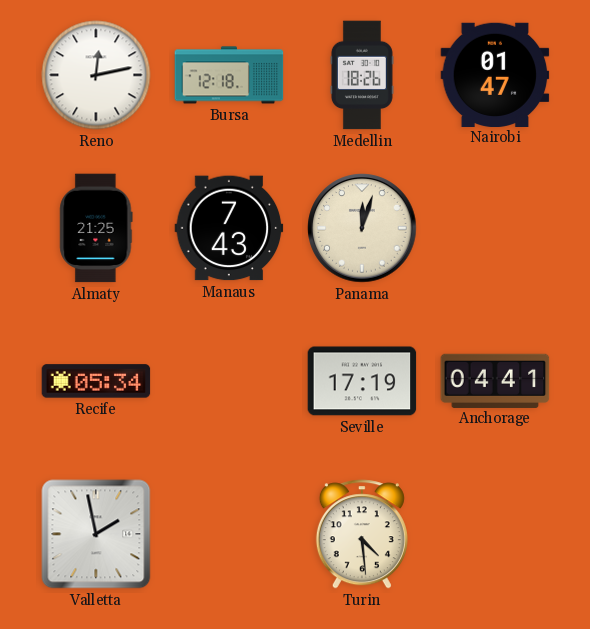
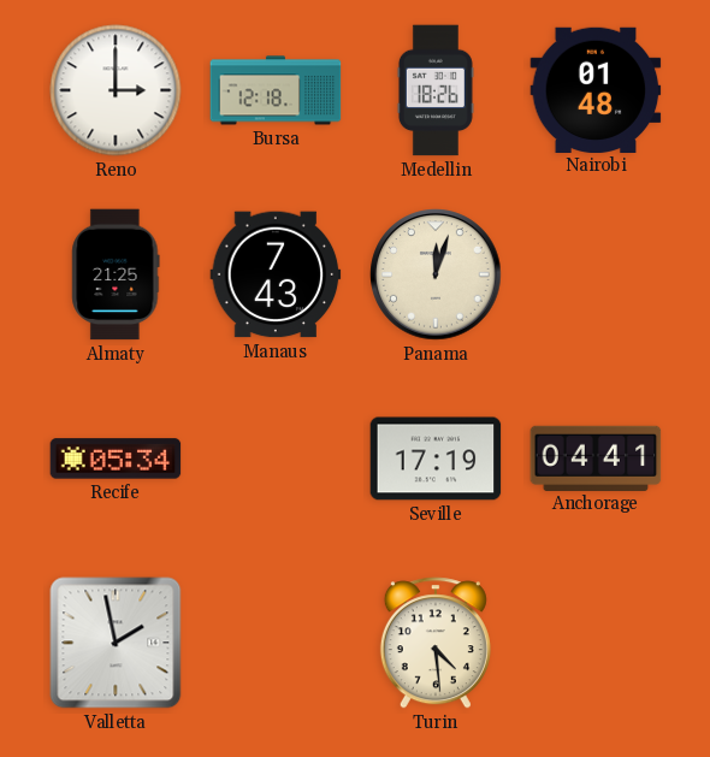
Reno: 12:13 -> 3:00
Nairobi: 01:47 -> 01:48
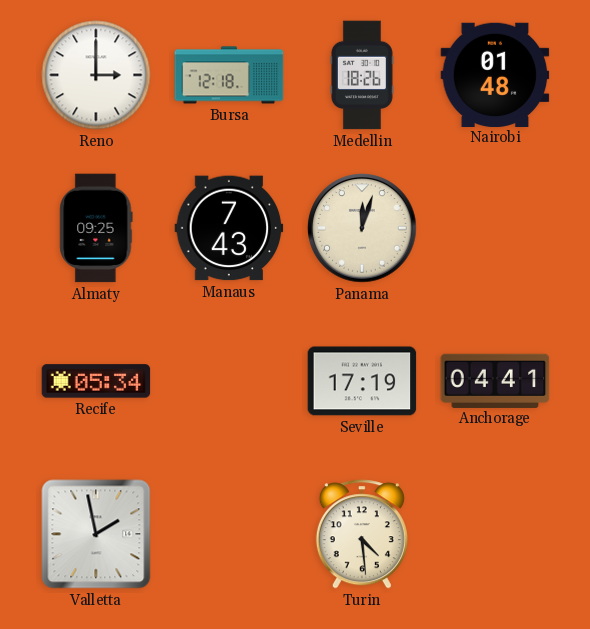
Almaty: 21:25 -> 09:25
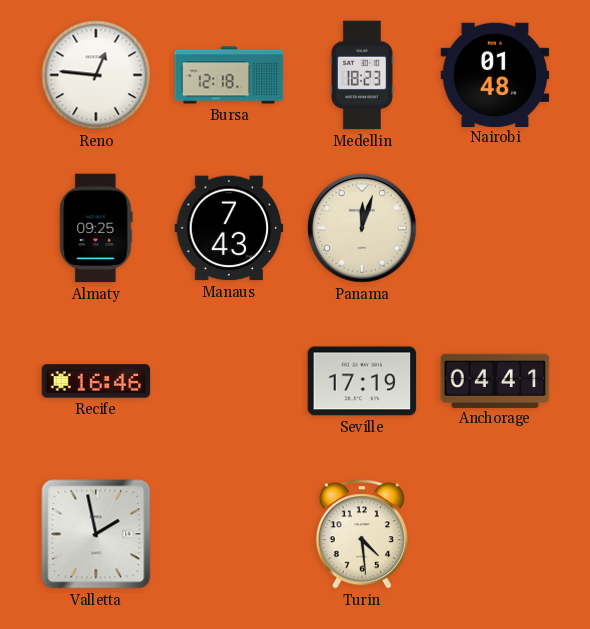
Reno: 3:00 -> 12:46
Medellin: 18:26 -> 18:23
Recife: 05:34 -> 16:46
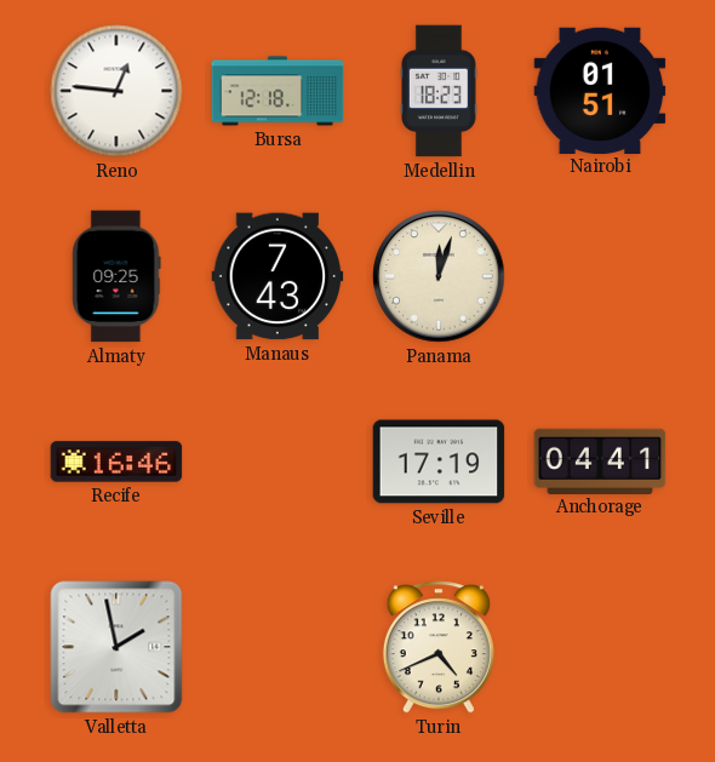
Nairobi: 01:48 -> 01:51
Turin: 4:29 -> 4:41
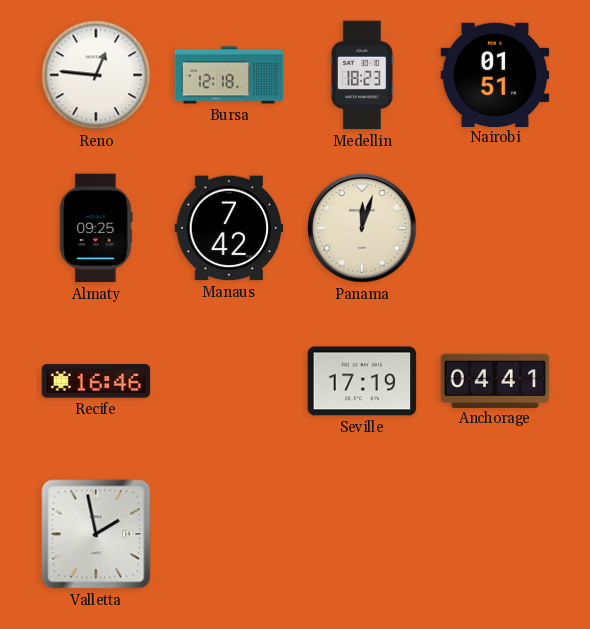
Manaus: 7:43 -> 7:42
Turin: 4:41 -> none
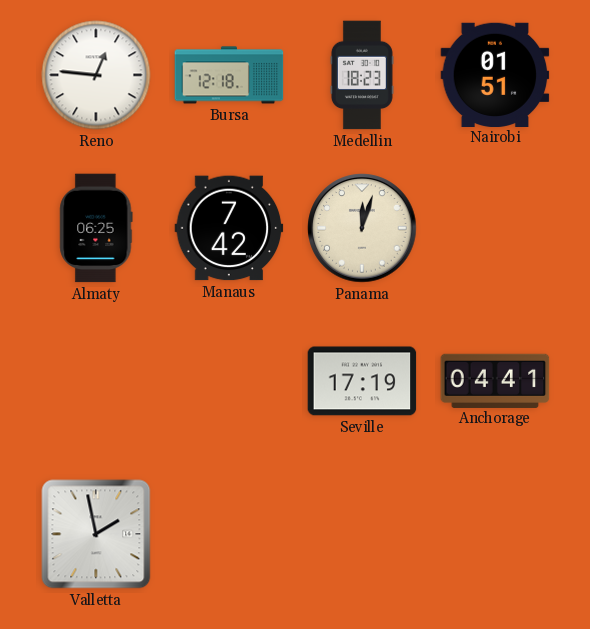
Almaty: 09:25 -> 06:25
Recife: 16:46 -> none
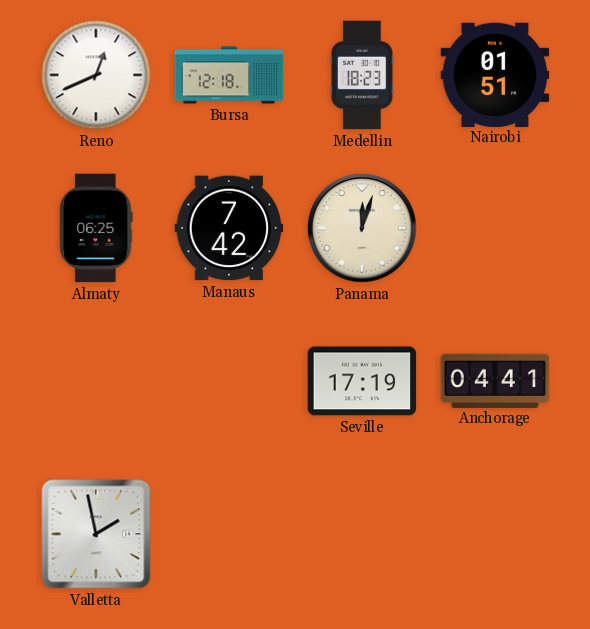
Reno: 12:46 -> 12:41
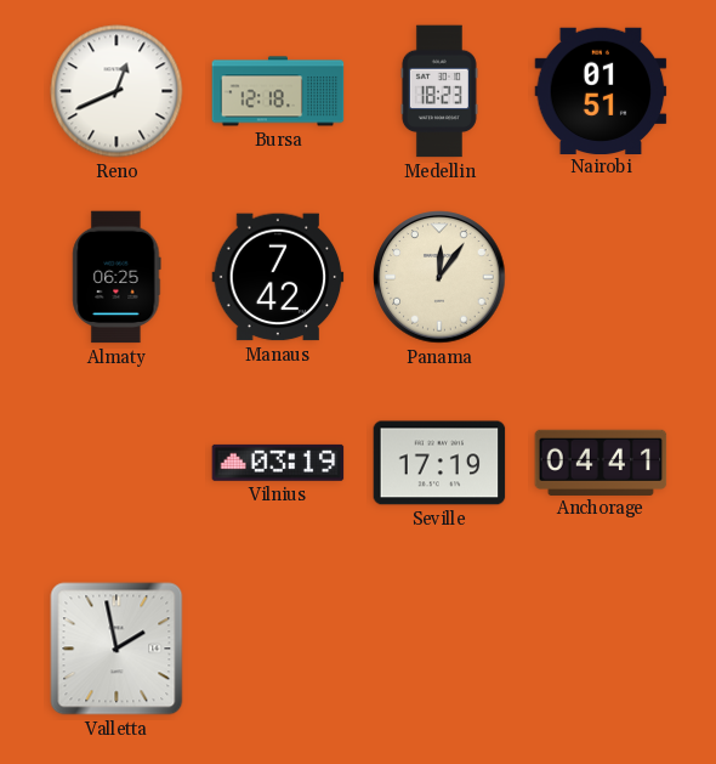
Panama: 12:03 -> 12:06
Vilnius: none -> 03:19
